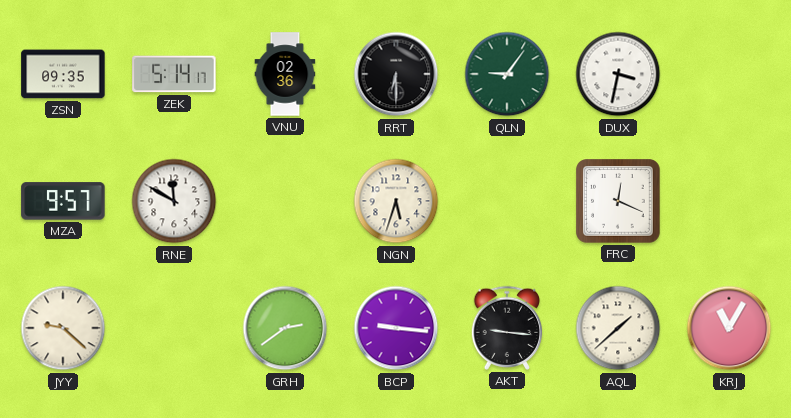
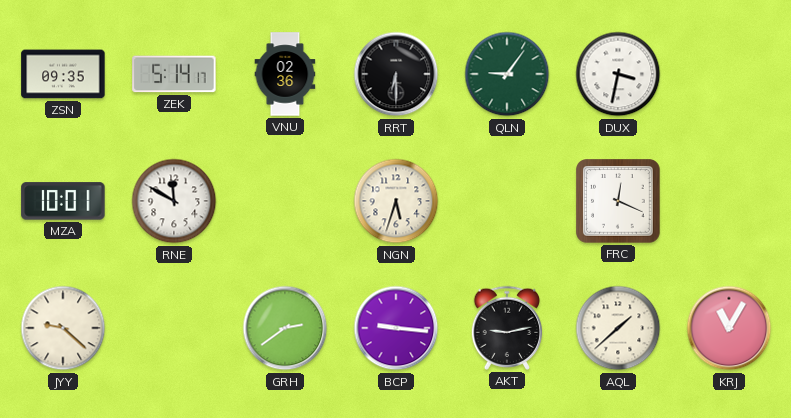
MZA: 9:57 -> 10:01
AKT: 9:16 -> 9:13
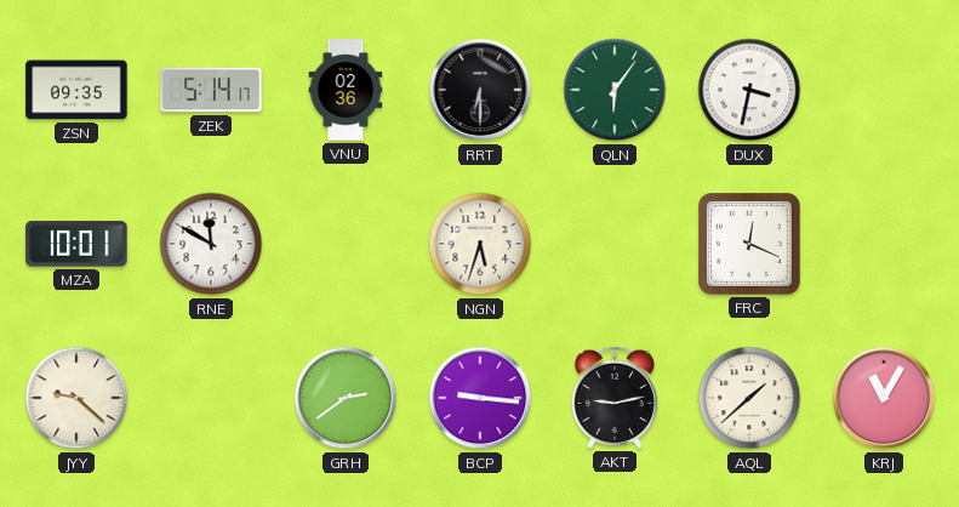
QLN: 9:06 -> 6:06
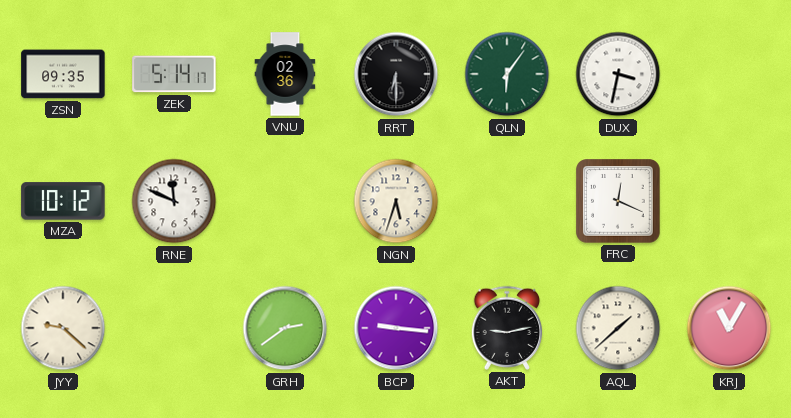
MZA: 10:01 -> 10:12
RNE: 11:50 -> 11:49
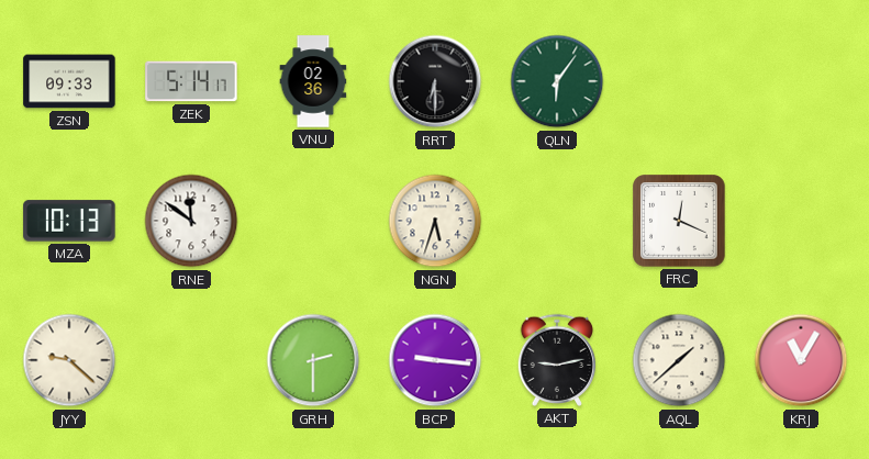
ZSN: 09:35 -> 09:33
DUX: 3:32 -> none
MZA: 10:12 -> 10:13
RNE: 11:49 -> 11:51
GRH: 2:39 -> 2:30
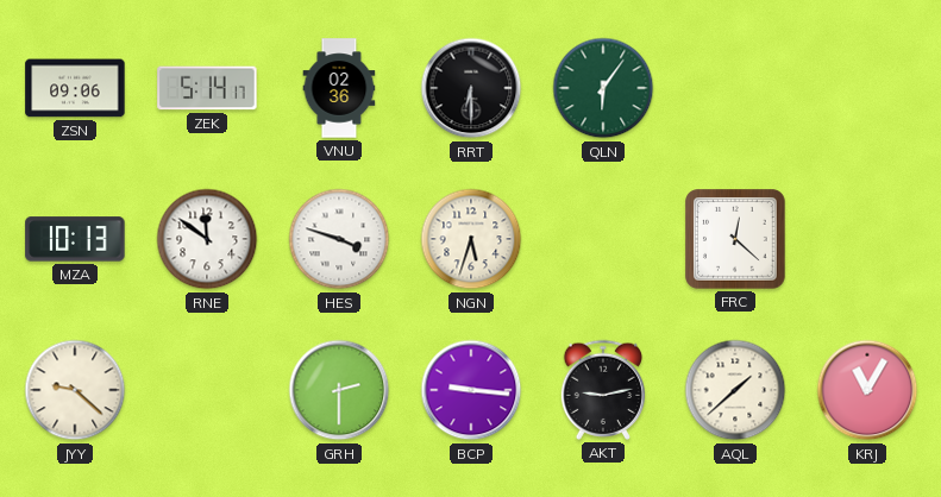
ZSN: 09:33 -> 09:06
HES: none -> 3:48
FRC: 12:19 -> 12:22
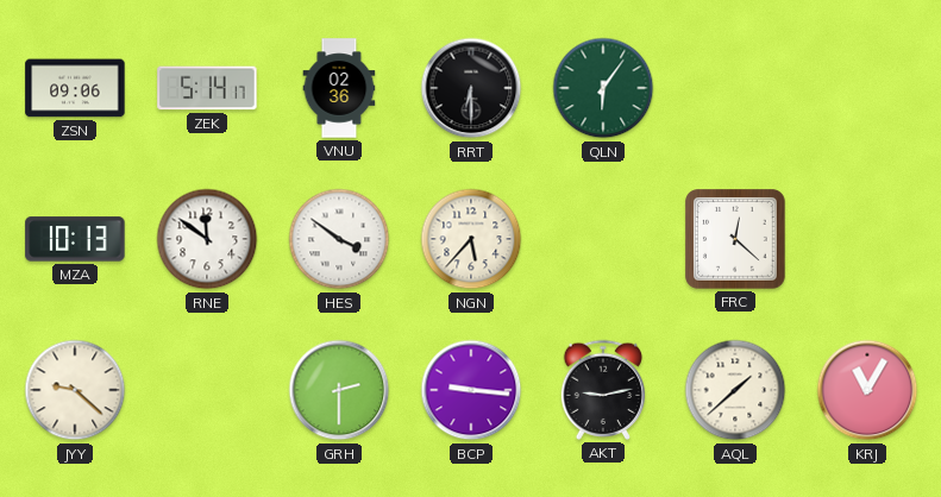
HES: 3:48 -> 3:51
NGN: 5:33 -> 5:37
